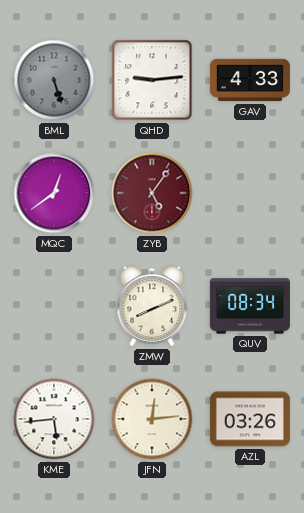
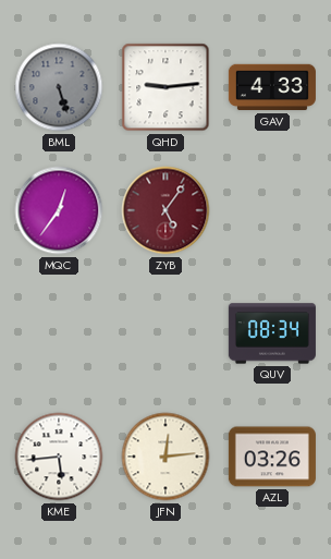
MQC: 12:39 -> 12:36
ZMW: 8:11 -> none
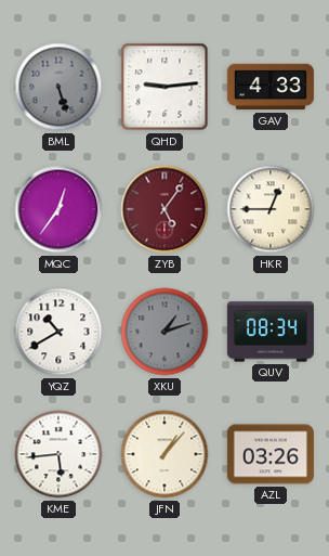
HKR: none -> 12:45
YQZ: none -> 10:40
XKU: none -> 1:12
JFN: 12:14 -> 1:07
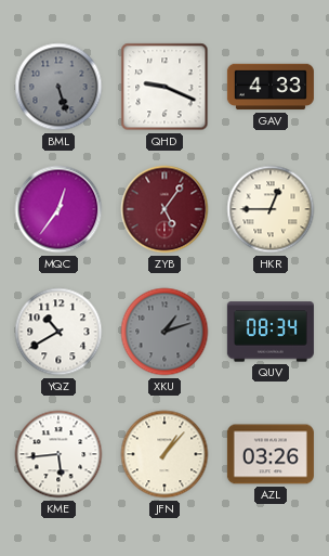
QHD: 9:14 -> 9:19
